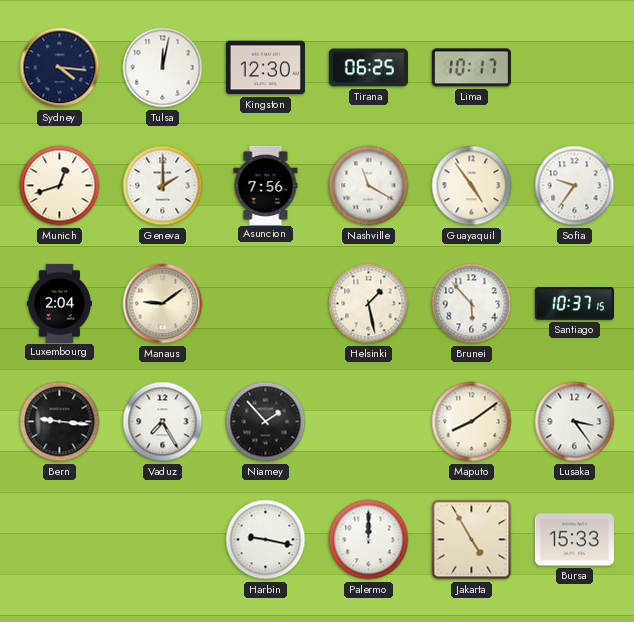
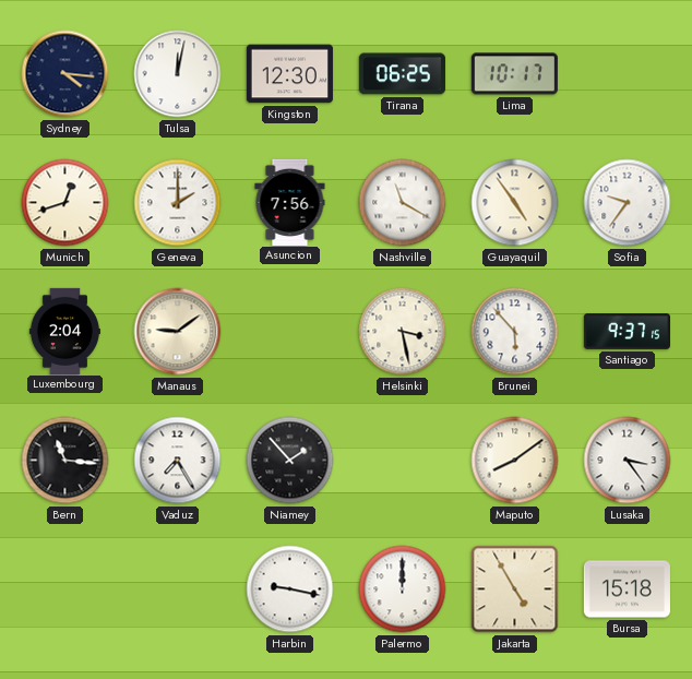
Helsinki: 1:28 -> 3:28
Santiago: 10:37 -> 9:37
Bern: 9:16 -> 11:16
Bursa: 15:33 -> 15:18
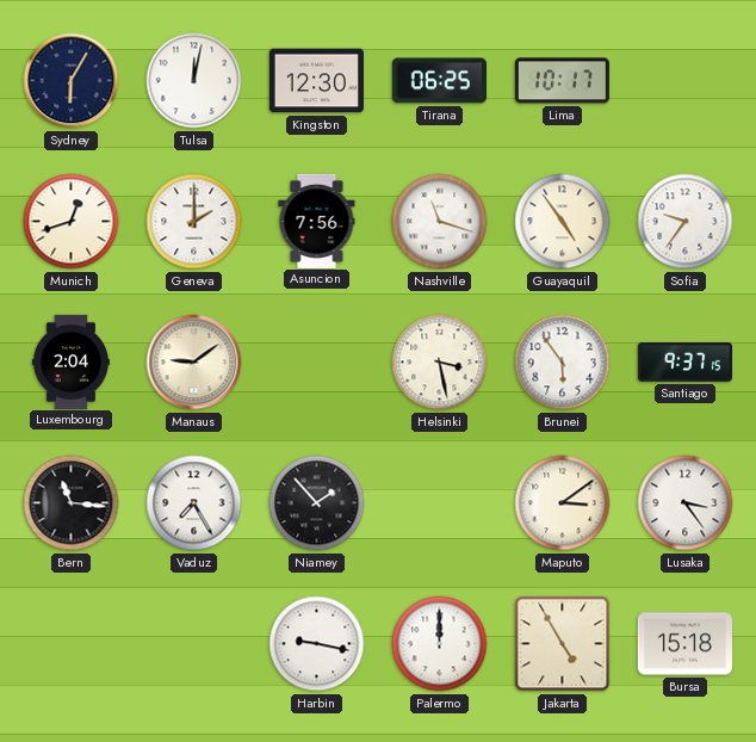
Sydney: 4:16 -> 6:05
Nashville: 11:20 -> 11:18
Brunei: 5:53 -> 5:54
Maputo: 8:09 -> 3:09
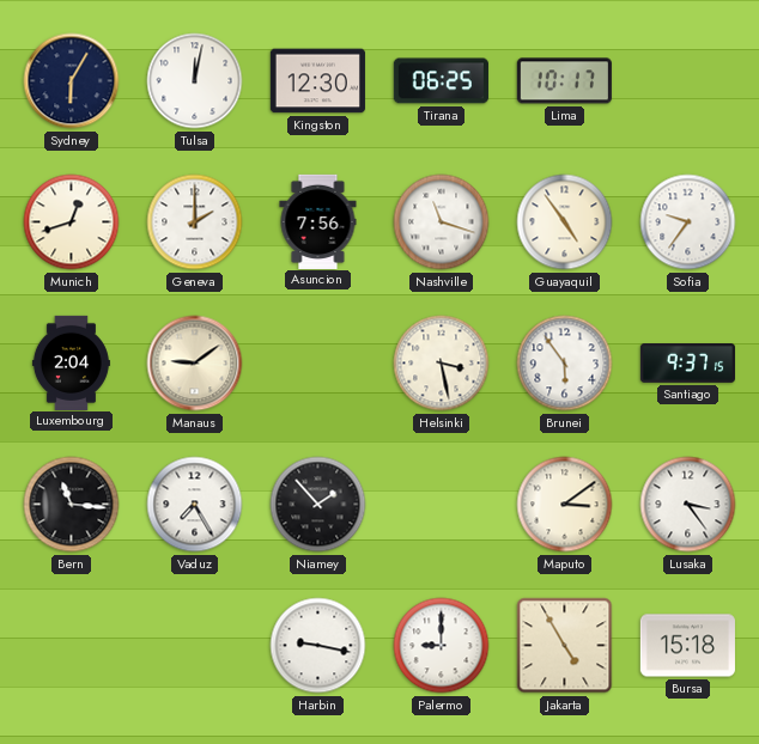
Palermo: 12:00 -> 9:00
